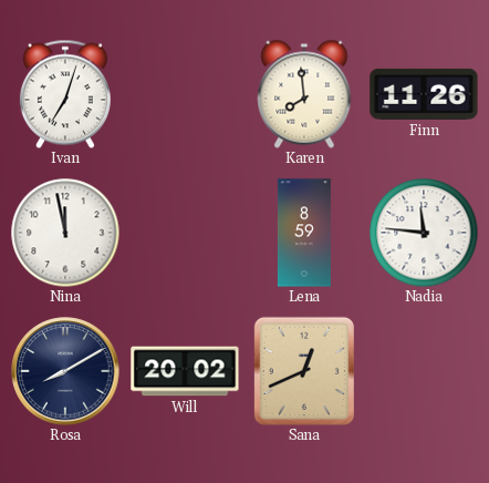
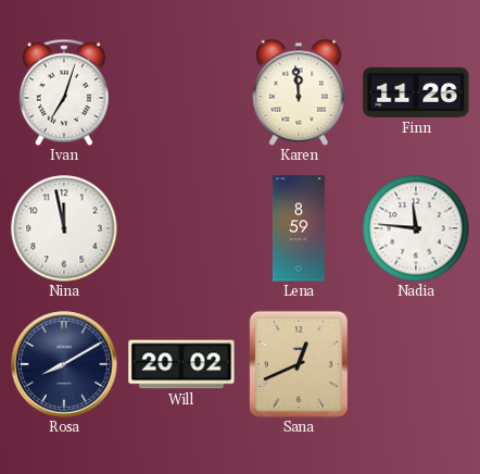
Karen: 7:59 -> 11:59
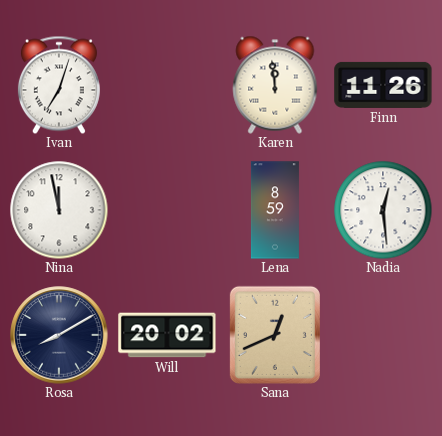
Nadia: 11:46 -> 12:29
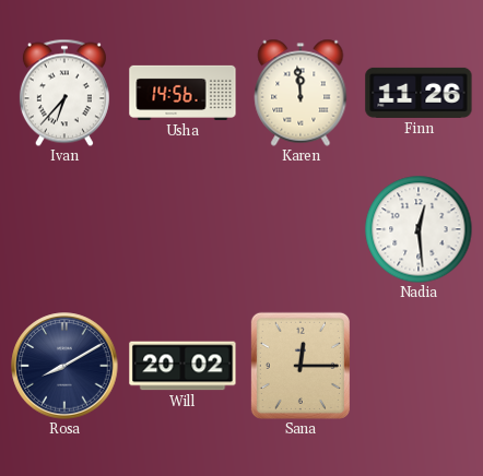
Ivan: 7:03 -> 6:37
Usha: none -> 14:56
Nina: 11:58 -> none
Lena: 8:59 -> none
Sana: 12:41 -> 12:15
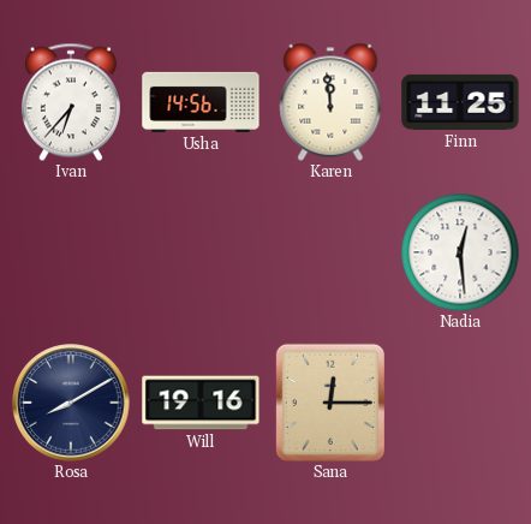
Finn: 11:26 -> 11:25
Will: 20:02 -> 19:16
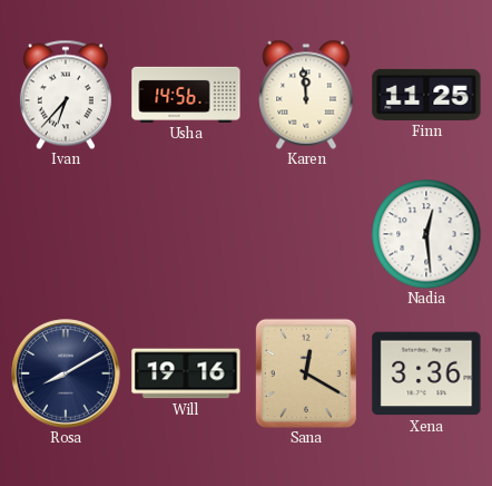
Sana: 12:15 -> 12:20
Xena: none -> 3:36
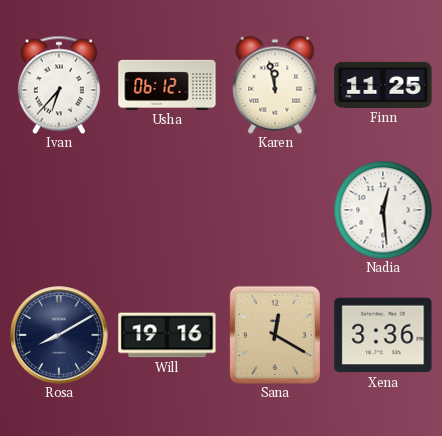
Usha: 14:56 -> 06:12
Karen: 11:59 -> 11:58
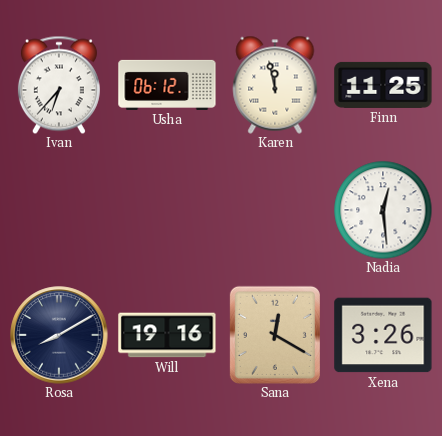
Xena: 3:36 -> 3:26
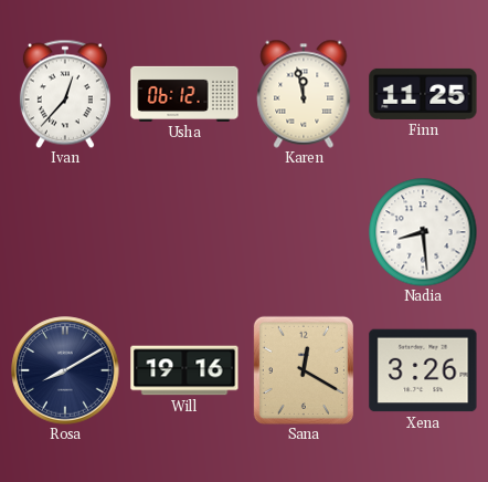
Ivan: 6:37 -> 12:37
Nadia: 12:29 -> 8:29
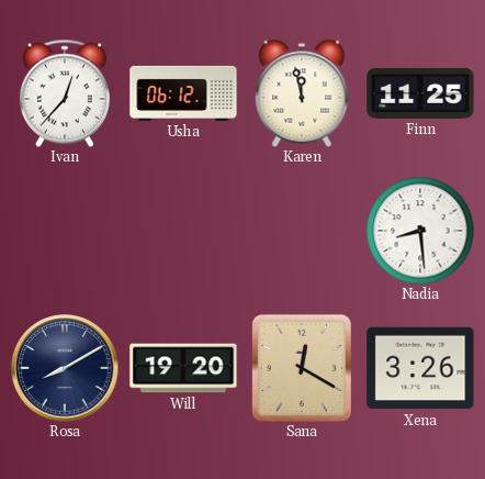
Will: 19:16 -> 19:20
